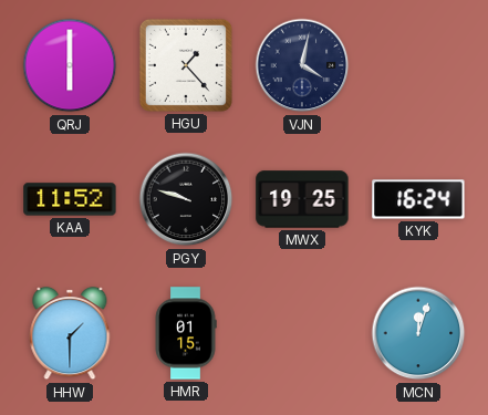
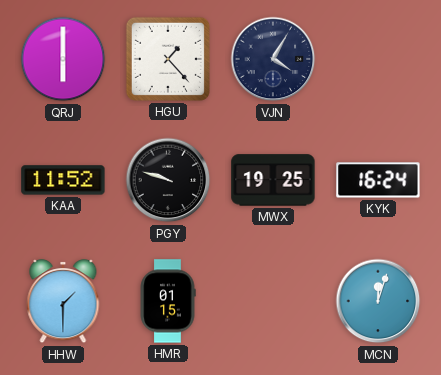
VJN: 4:02 -> 4:05
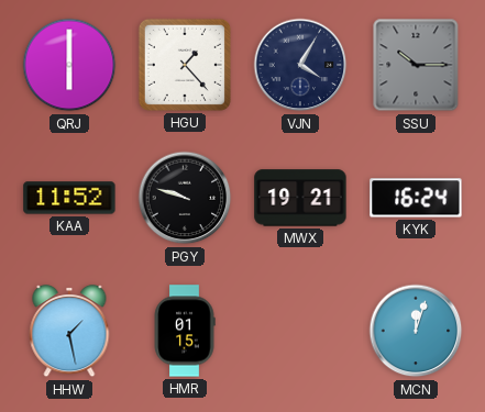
SSU: none -> 10:15
MWX: 19:25 -> 19:21
HHW: 1:30 -> 1:28
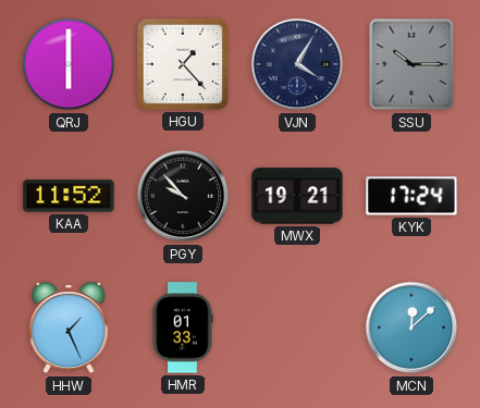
PGY: 9:48 -> 9:53
KYK: 16:24 -> 17:24
HHW: 1:28 -> 1:26
HMR: 01:15 -> 01:33
MCN: 12:03 -> 12:08
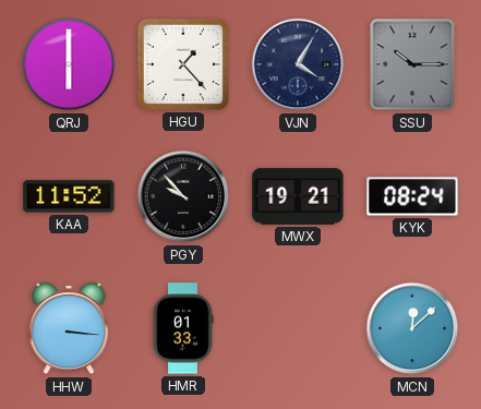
KYK: 17:24 -> 08:24
HHW: 1:26 -> 3:16
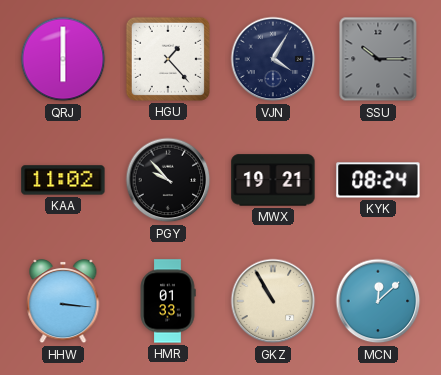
KAA: 11:52 -> 11:02
GKZ: none -> 10:55
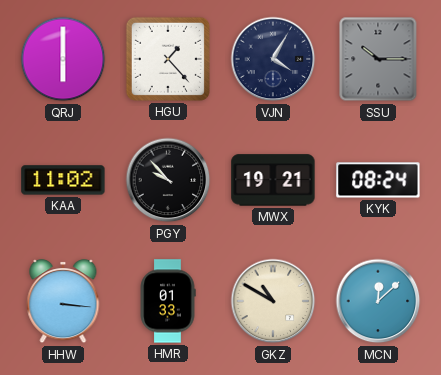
GKZ: 10:55 -> 10:50
